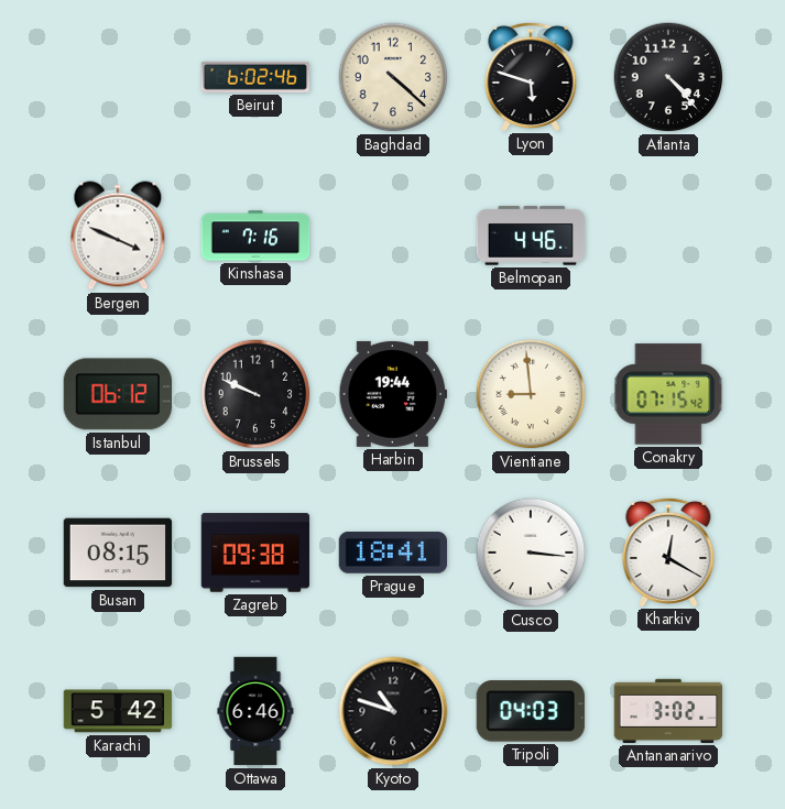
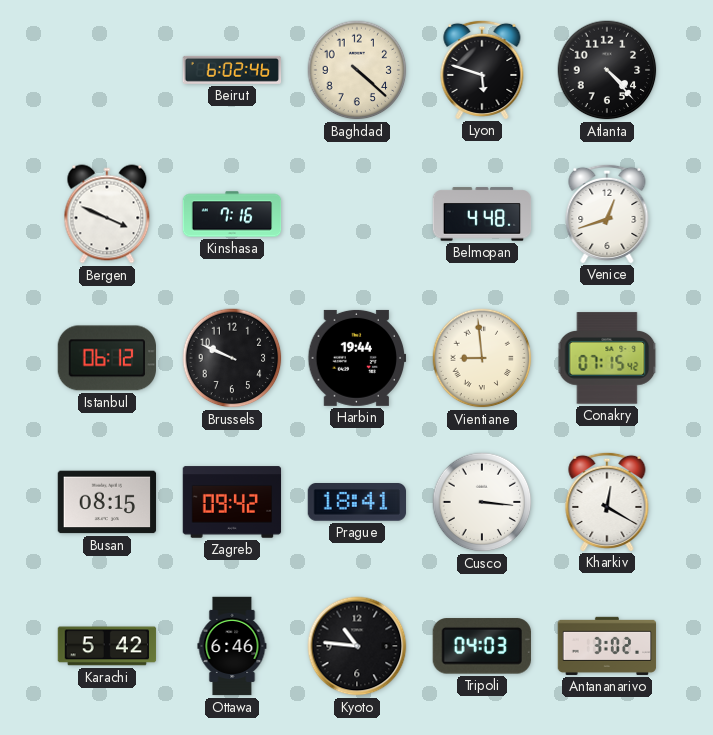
Belmopan: 4:46 -> 4:48
Venice: none -> 12:42
Zagreb: 09:38 -> 09:42
Kyoto: 10:48 -> 10:46
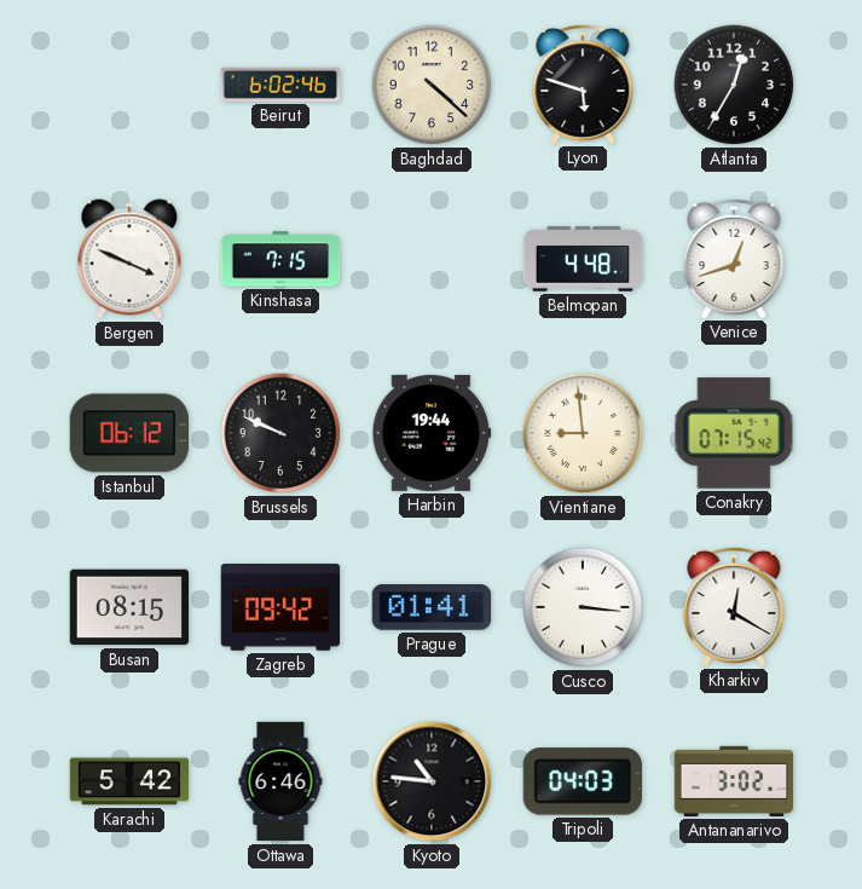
Atlanta: 4:23 -> 12:35
Kinshasa: 7:16 -> 7:15
Prague: 18:41 -> 01:41
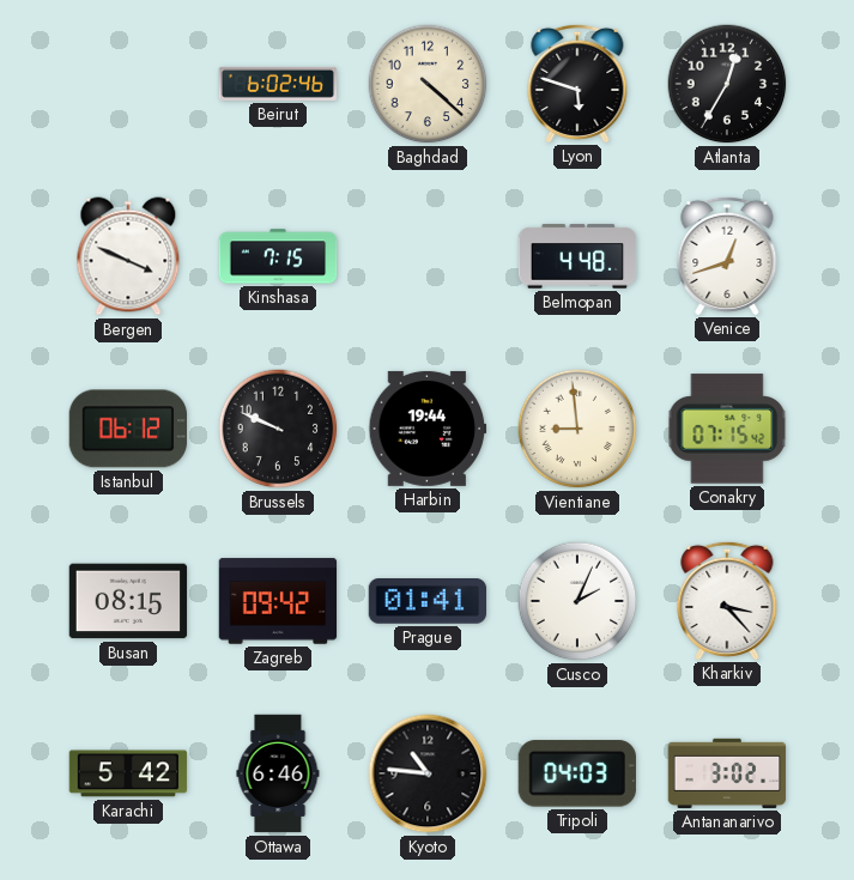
Cusco: 3:16 -> 2:04
Kharkiv: 12:20 -> 3:23
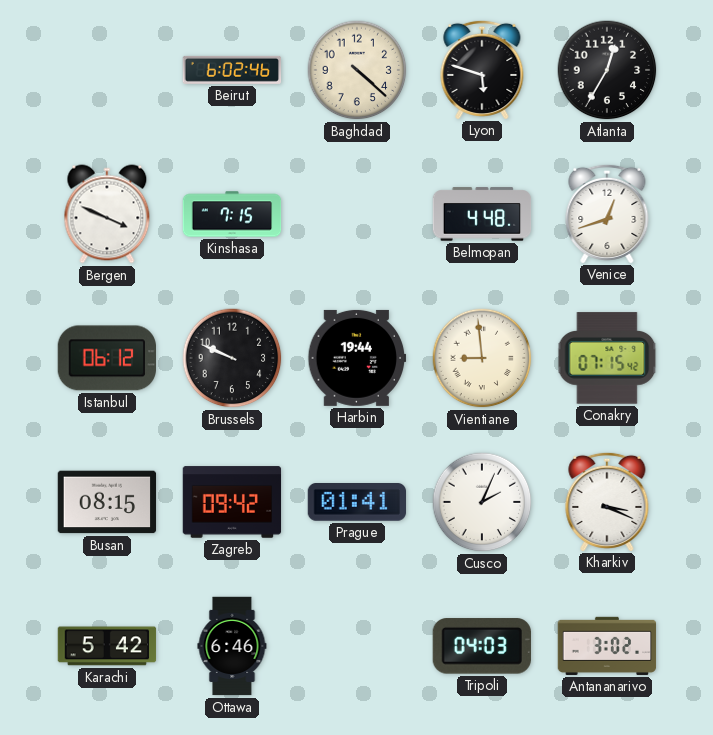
Kharkiv: 3:23 -> 3:19
Kyoto: 10:46 -> none
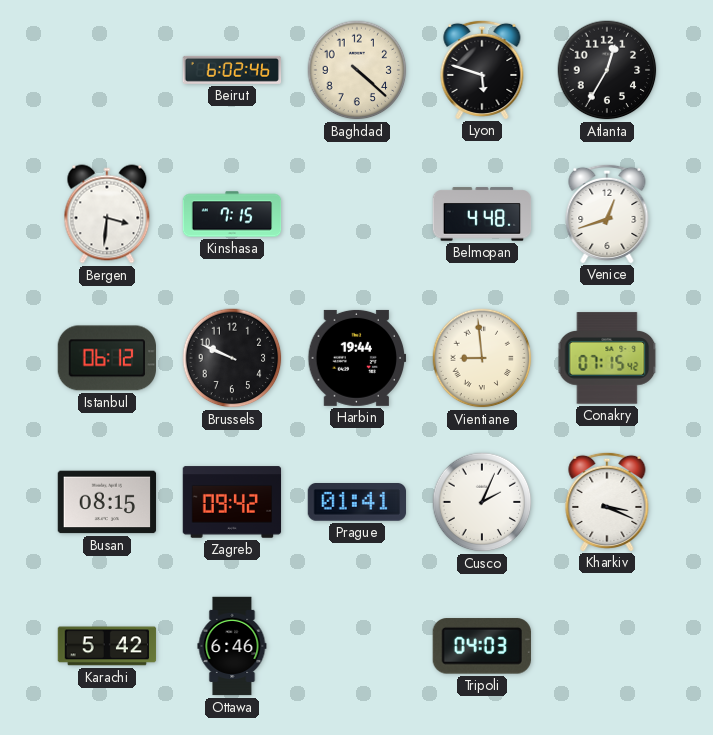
Bergen: 3:49 -> 3:31
Antananarivo: 3:02 -> none
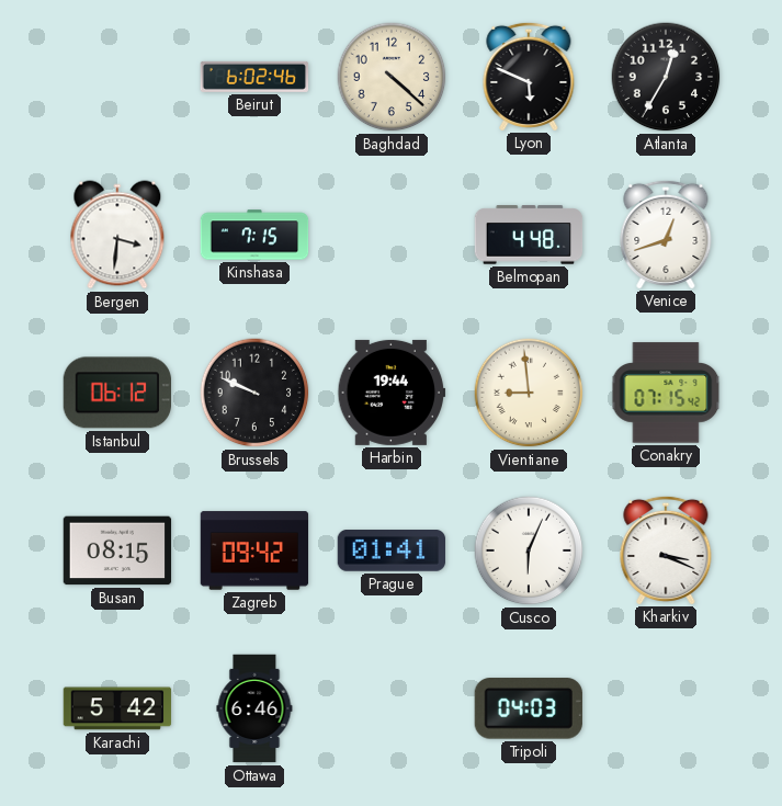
Lyon: 5:48 -> 5:49
Cusco: 2:04 -> 6:04
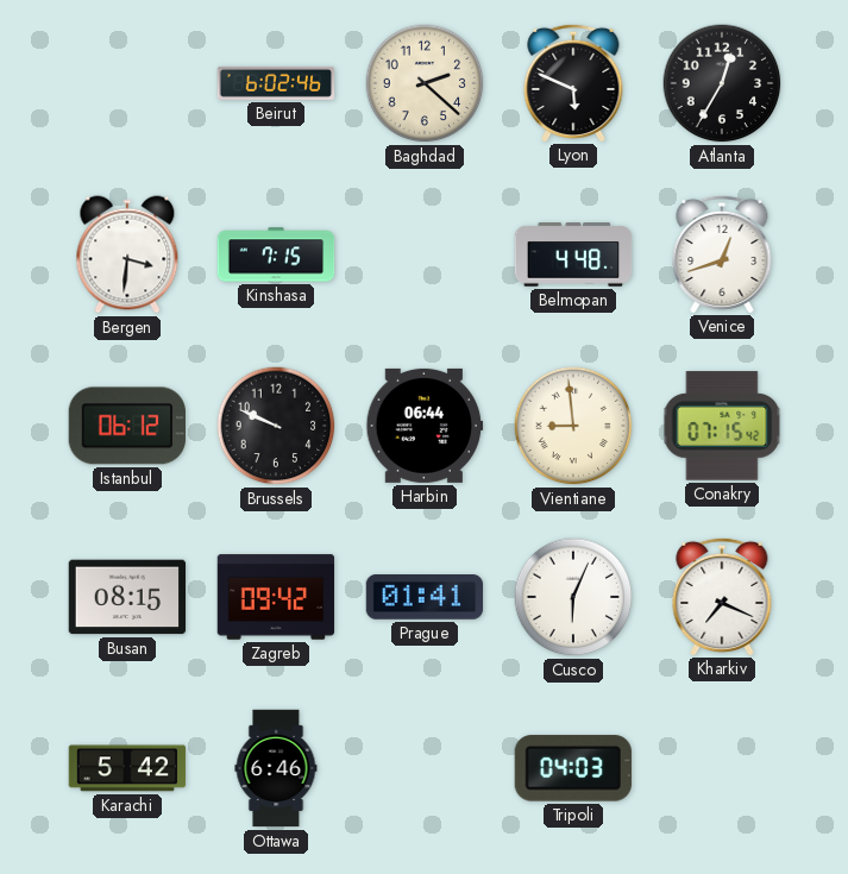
Baghdad: 4:22 -> 2:22
Harbin: 19:44 -> 06:44
Kharkiv: 3:19 -> 7:19
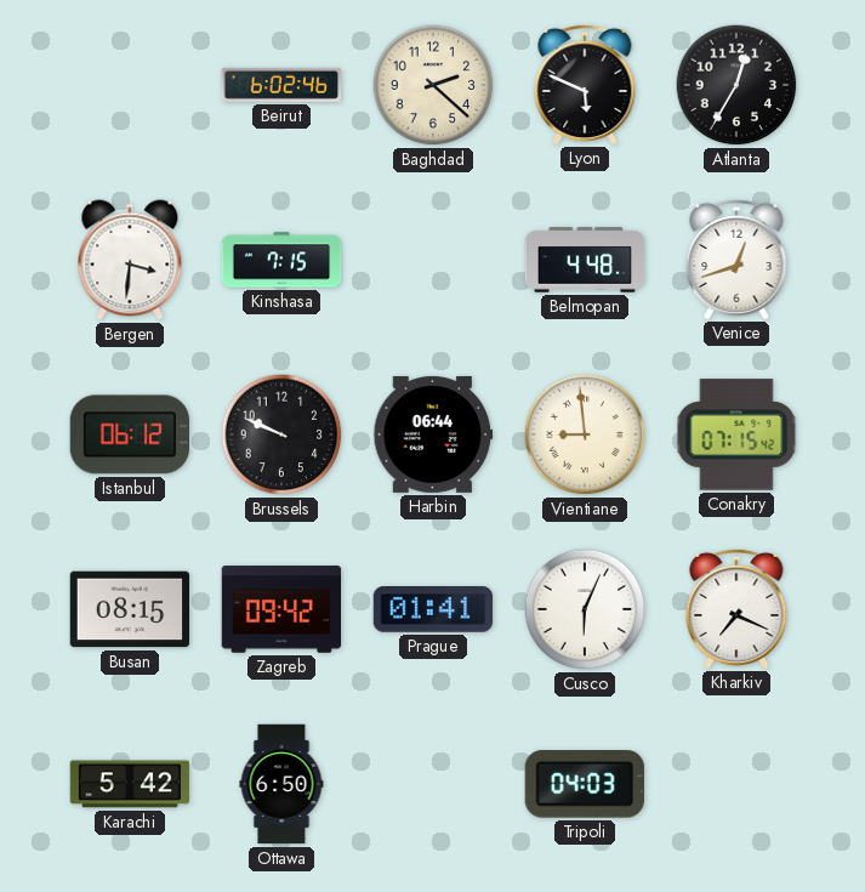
Ottawa: 6:46 -> 6:50
